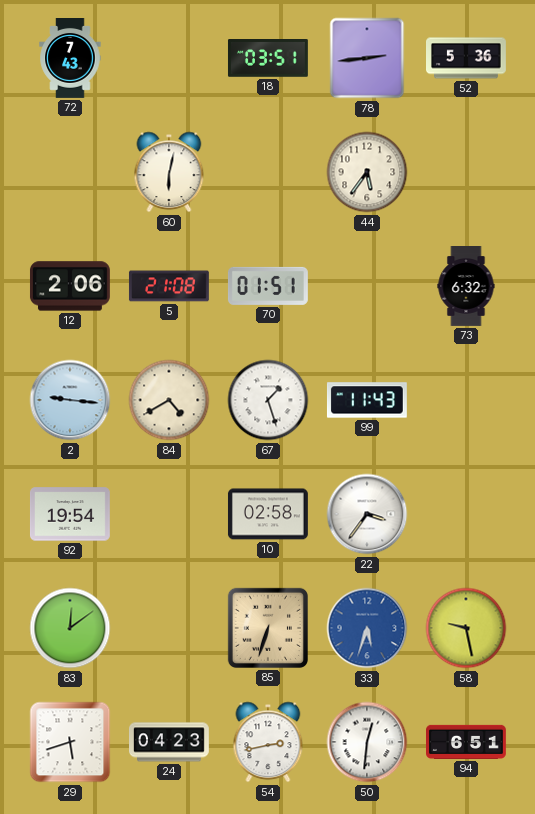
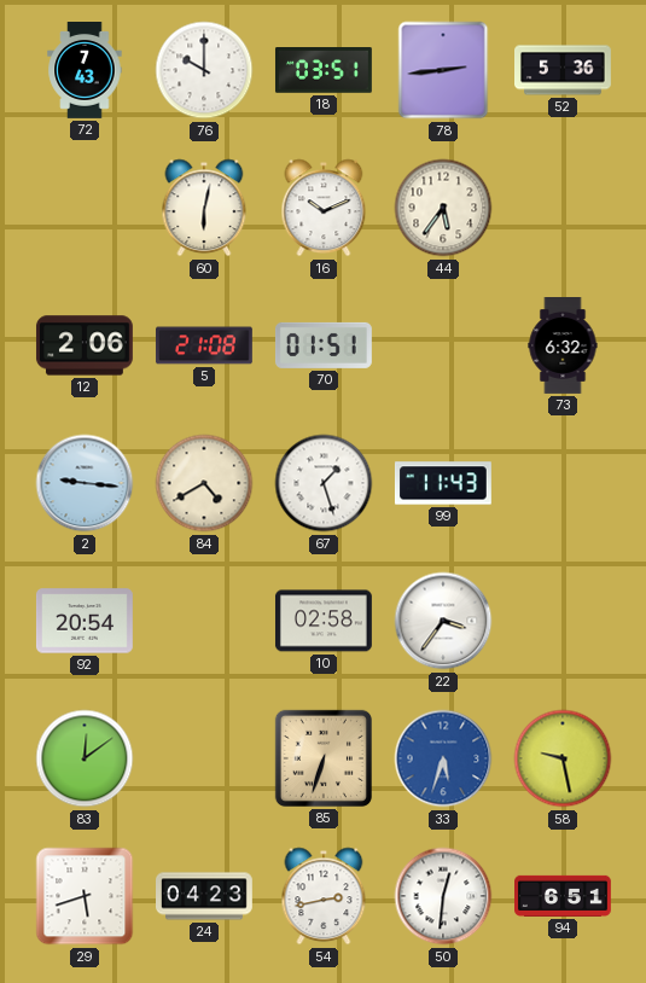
76: none -> 10:00
16: none -> 10:11
92: 19:54 -> 20:54
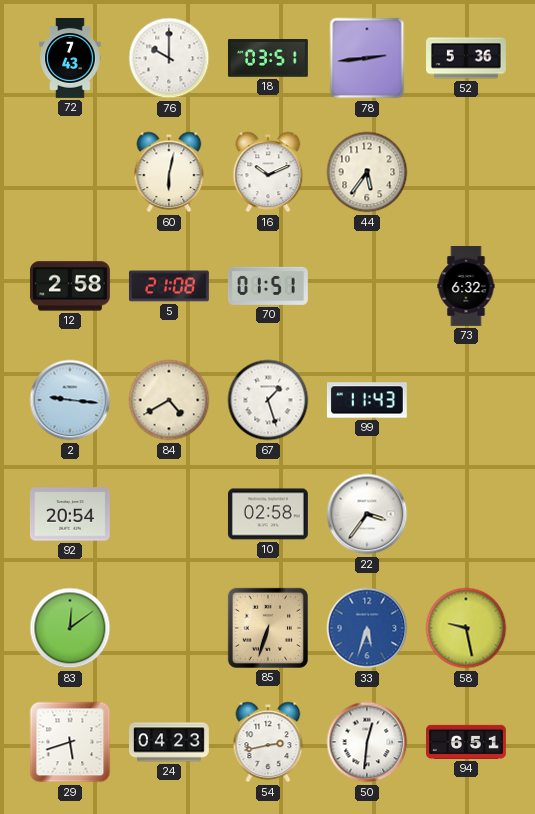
12: 2:06 -> 2:58
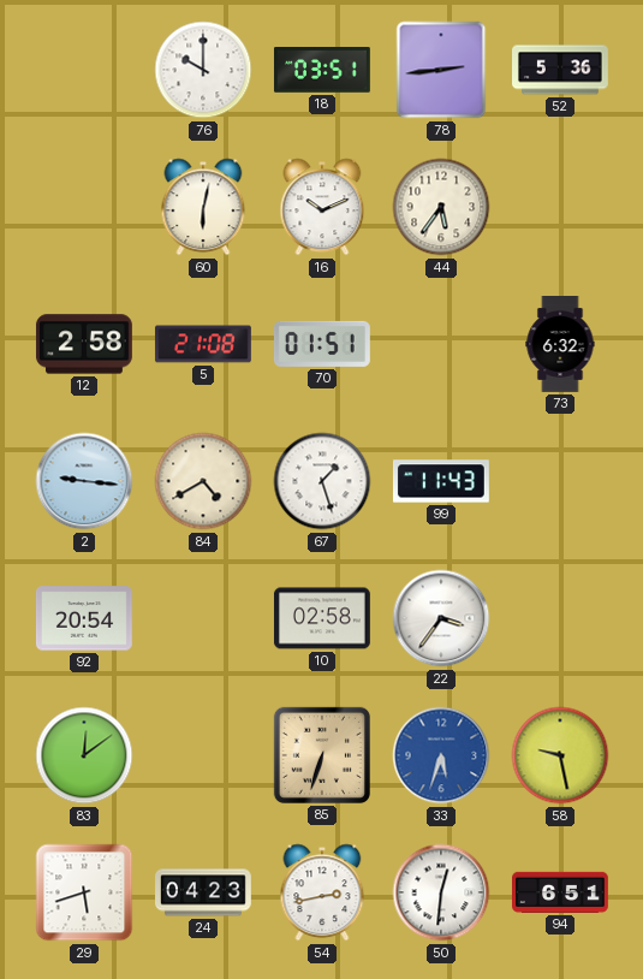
72: 7:43 -> none
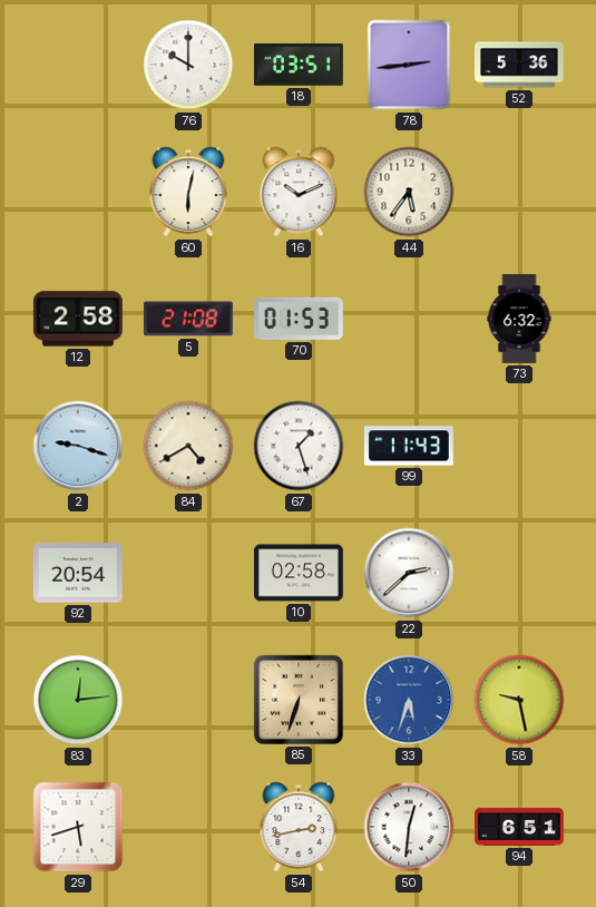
70: 01:51 -> 01:53
2: 9:16 -> 9:18
22: 3:36 -> 2:38
83: 12:09 -> 12:14
24: 04:23 -> none
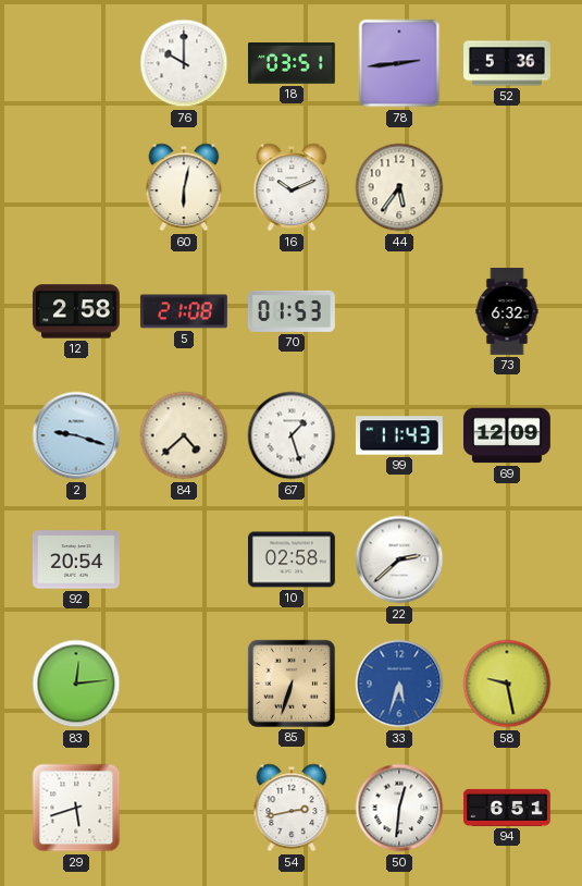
84: 4:40 -> 4:38
69: none -> 12:09
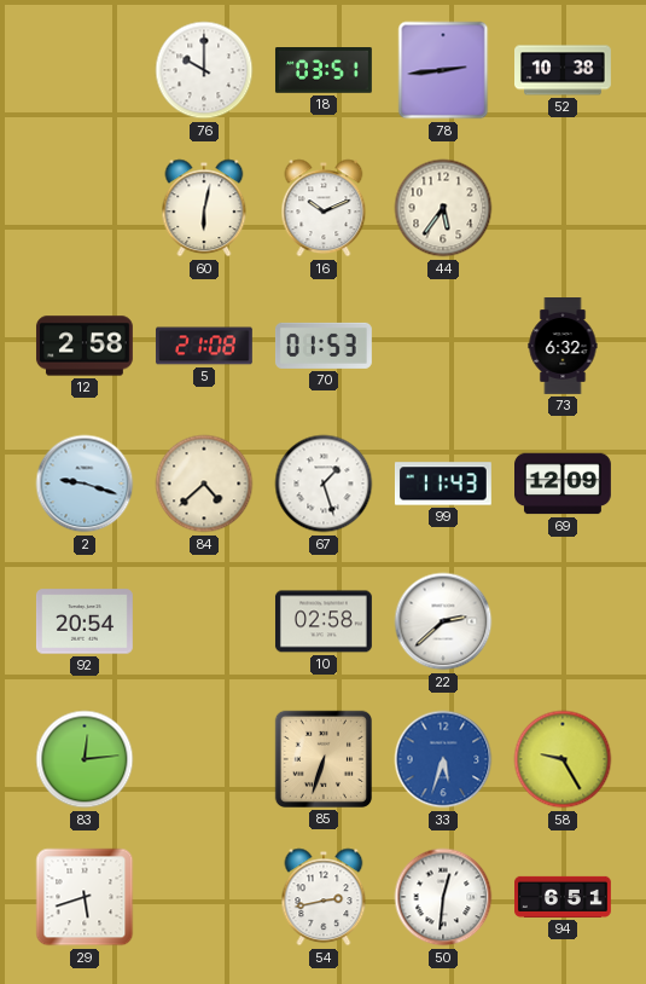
52: 5:36 -> 10:38
58: 9:28 -> 9:25
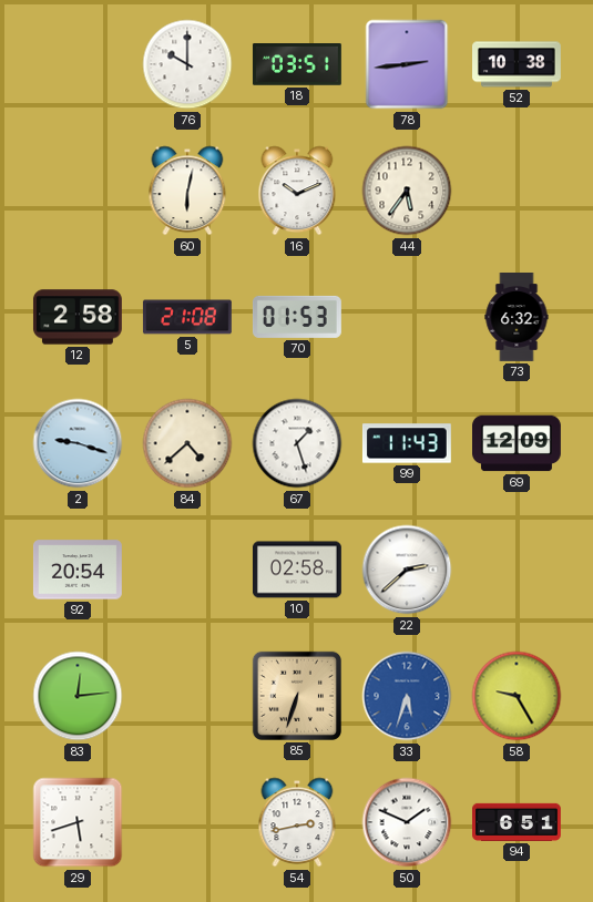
50: 12:31 -> 1:49
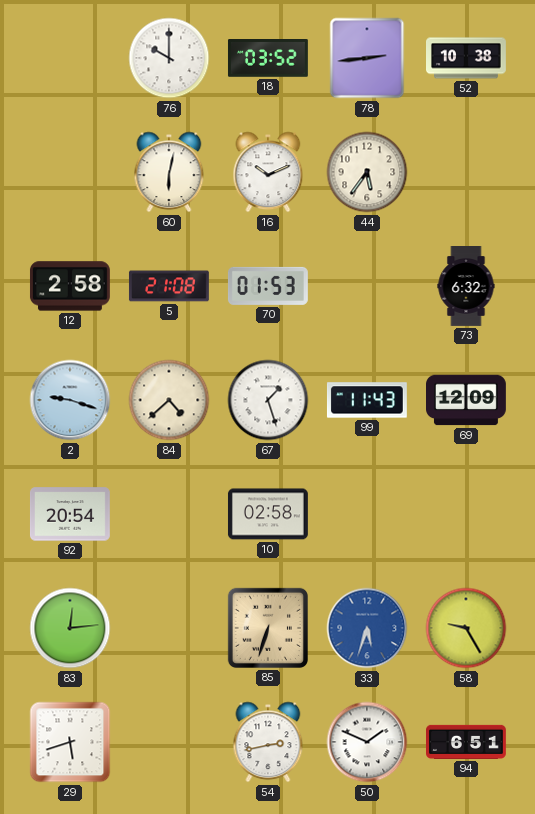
18: 03:51 -> 03:52
22: 2:38 -> none
